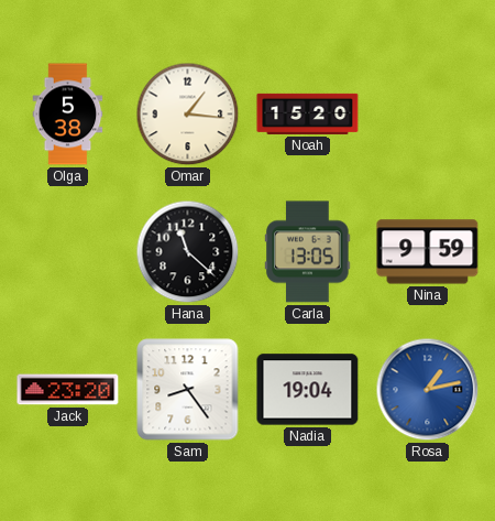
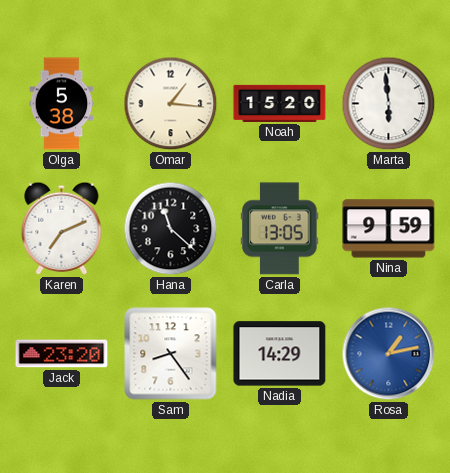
Marta: none -> 5:59
Karen: none -> 7:11
Nadia: 19:04 -> 14:29
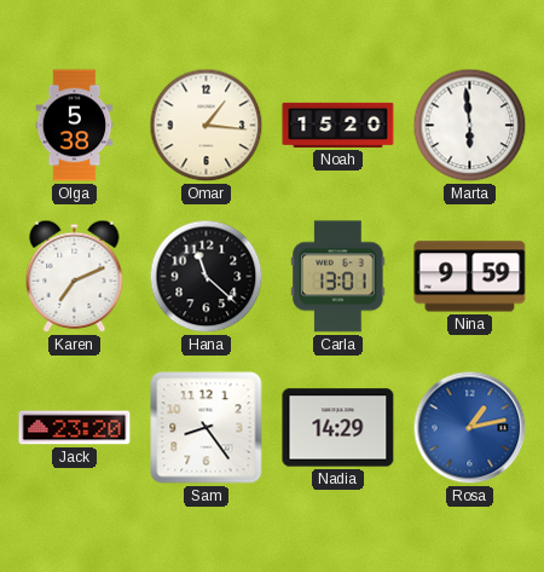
Carla: 13:05 -> 13:01
